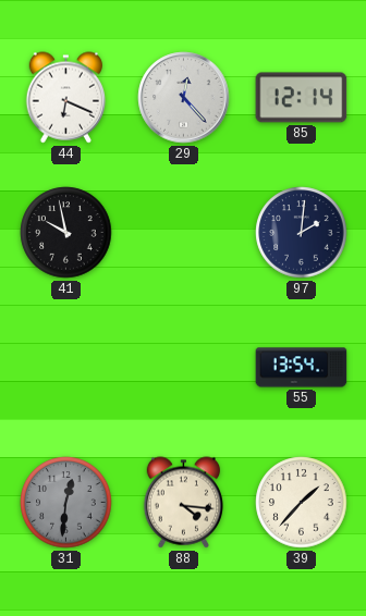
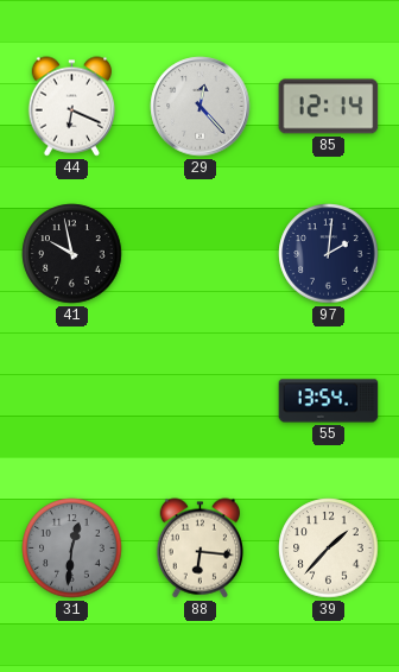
88: 4:16 -> 6:16
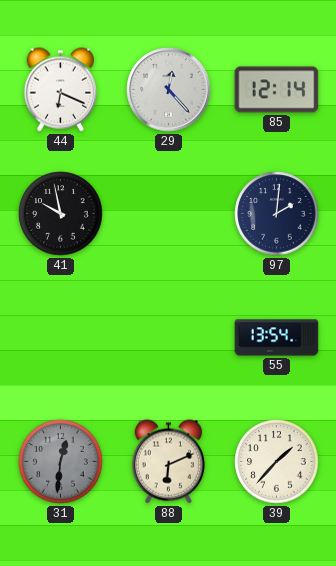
88: 6:16 -> 6:11
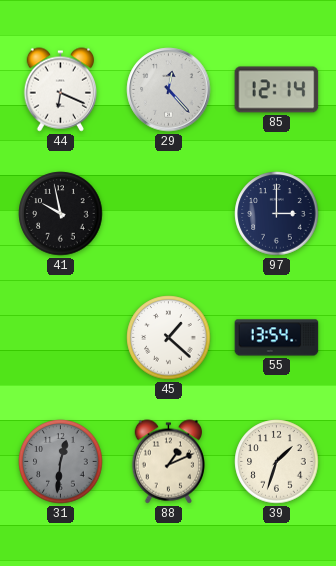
97: 2:01 -> 3:00
45: none -> 1:22
88: 6:11 -> 1:11
39: 1:37 -> 1:33
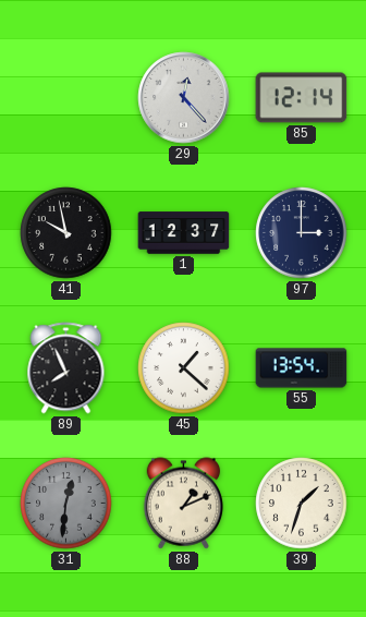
44: 6:19 -> none
1: none -> 12:37
89: none -> 7:56
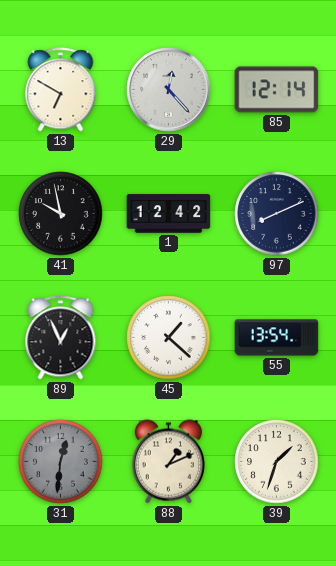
13: none -> 6:50
1: 12:37 -> 12:42
97: 3:00 -> 8:11
89: 7:56 -> 12:56
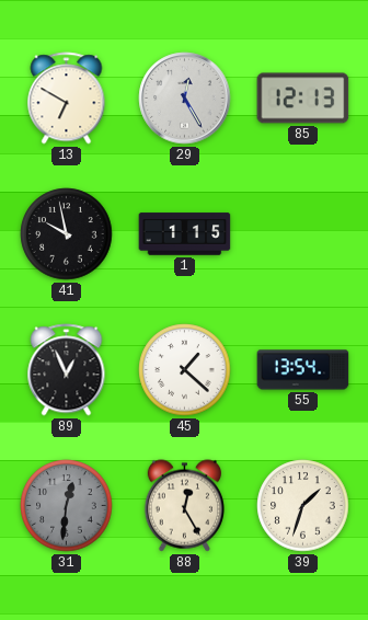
29: 12:23 -> 12:25
85: 12:14 -> 12:13
1: 12:42 -> 1:15
97: 8:11 -> none
88: 1:11 -> 12:25
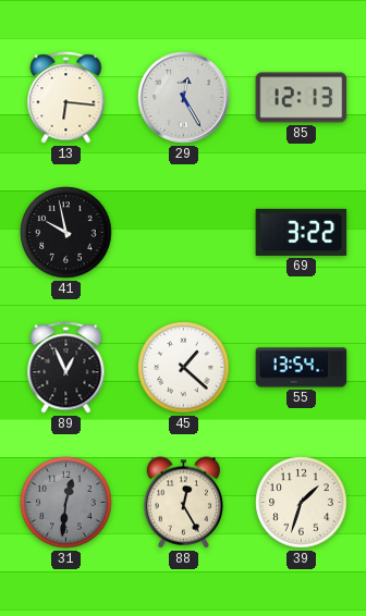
13: 6:50 -> 6:16
1: 1:15 -> none
69: none -> 3:22
